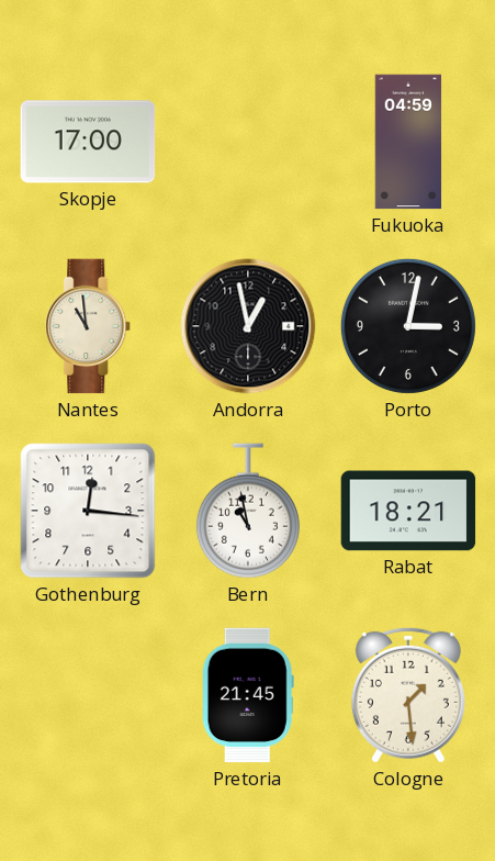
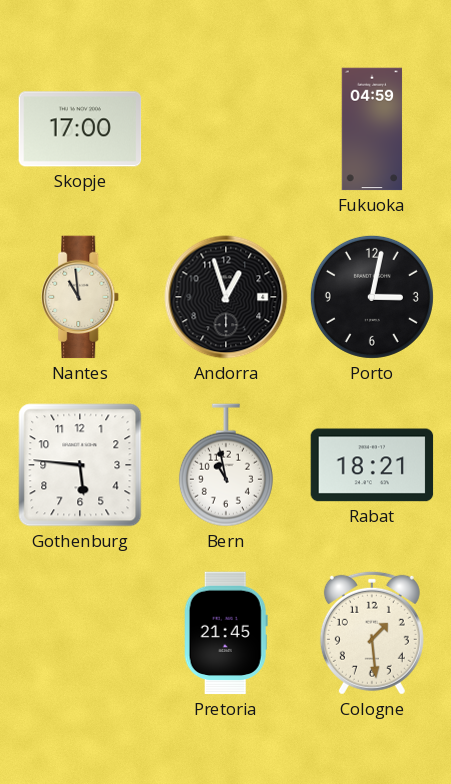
Andorra: 12:58 -> 12:57
Gothenburg: 12:16 -> 5:46
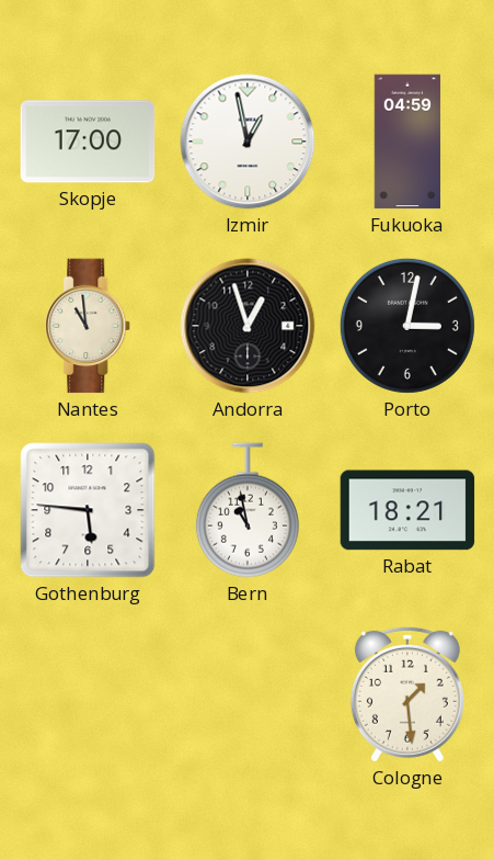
Izmir: none -> 12:58
Pretoria: 21:45 -> none
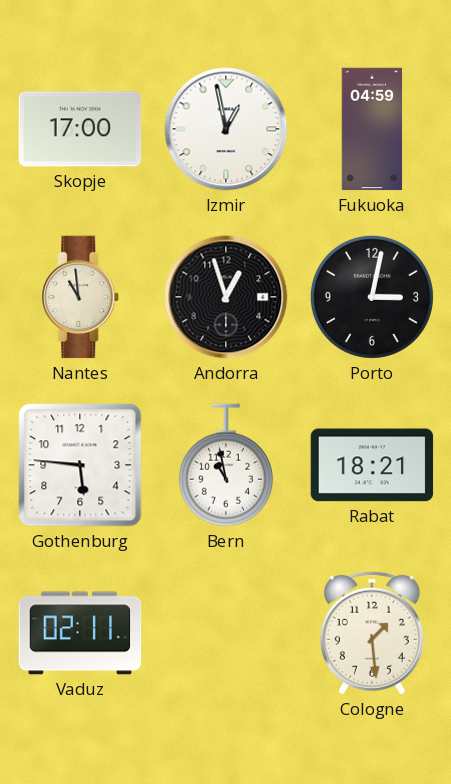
Vaduz: none -> 02:11
